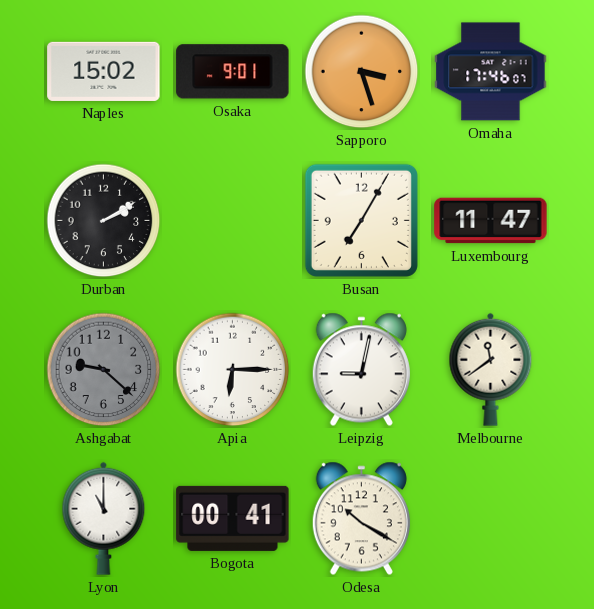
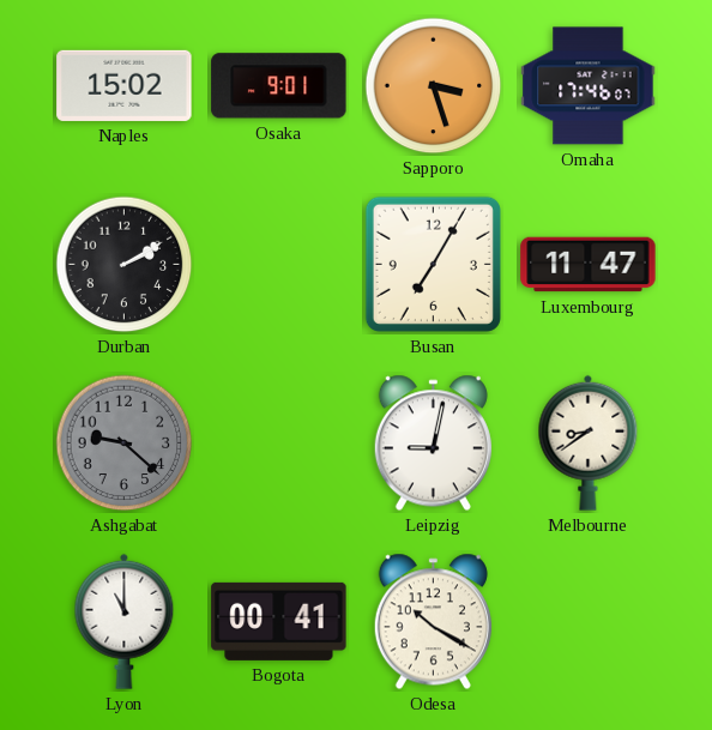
Apia: 6:15 -> none
Melbourne: 11:39 -> 8:39
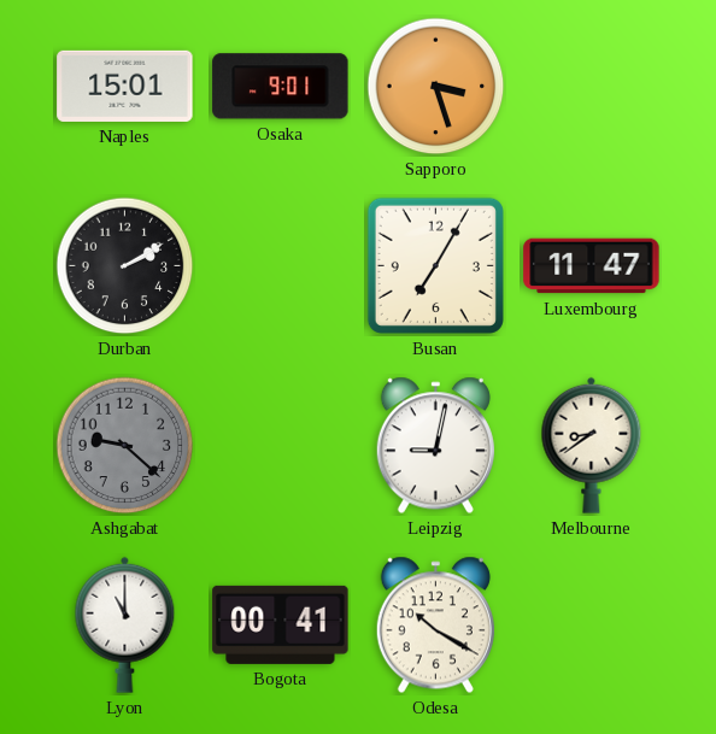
Naples: 15:02 -> 15:01
Omaha: 17:46 -> none
